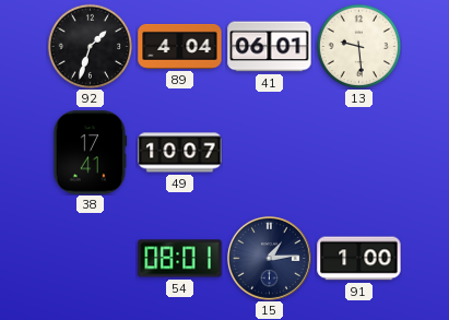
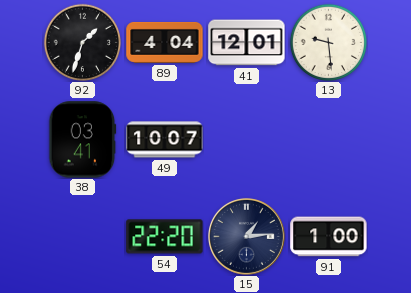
41: 06:01 -> 12:01
38: 17:41 -> 03:41
54: 08:01 -> 22:20
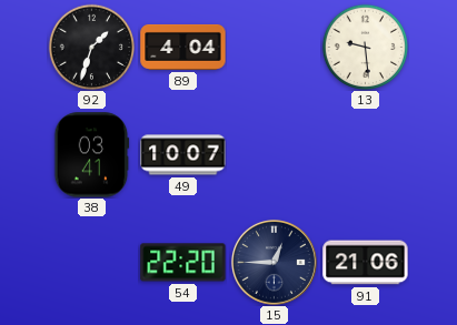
41: 12:01 -> none
15: 1:14 -> 12:45
91: 1:00 -> 21:06
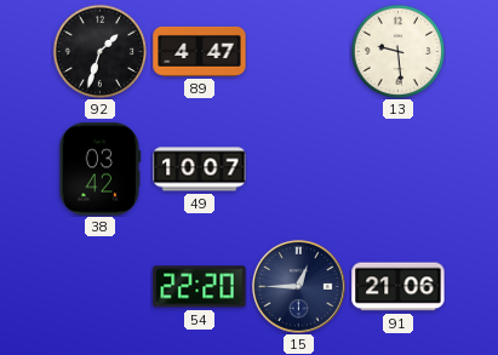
89: 4:04 -> 4:47
38: 03:41 -> 03:42
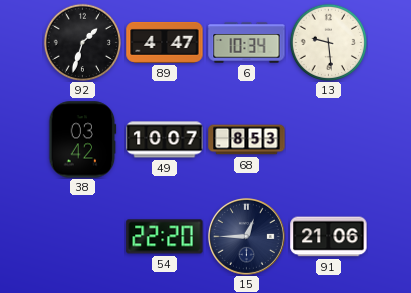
6: none -> 10:34
68: none -> 8:53
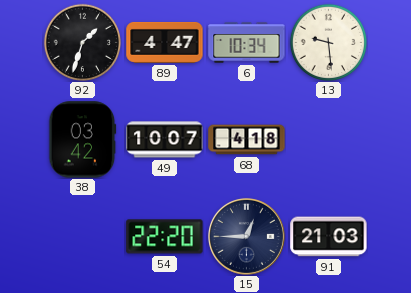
68: 8:53 -> 4:18
91: 21:06 -> 21:03
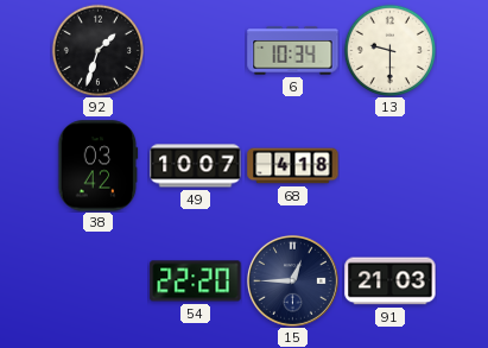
89: 4:47 -> none
13: 9:29 -> 9:30
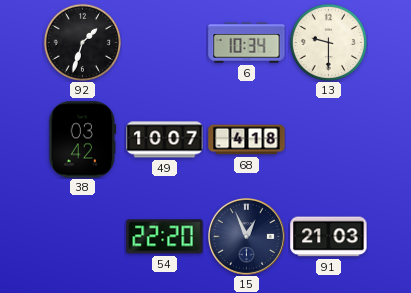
15: 12:45 -> 12:56
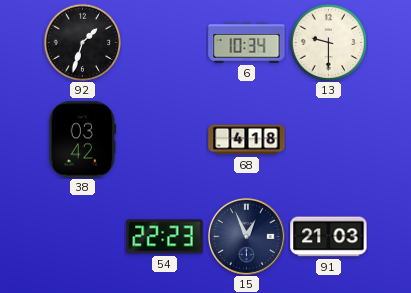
49: 10:07 -> none
54: 22:20 -> 22:23
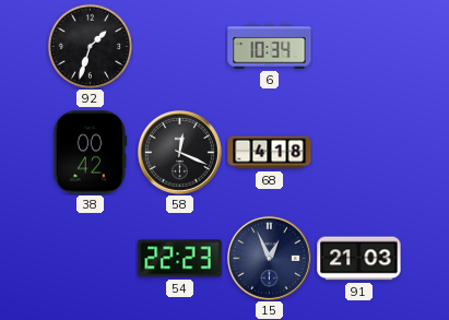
13: 9:30 -> none
38: 03:42 -> 00:42
58: none -> 12:19
